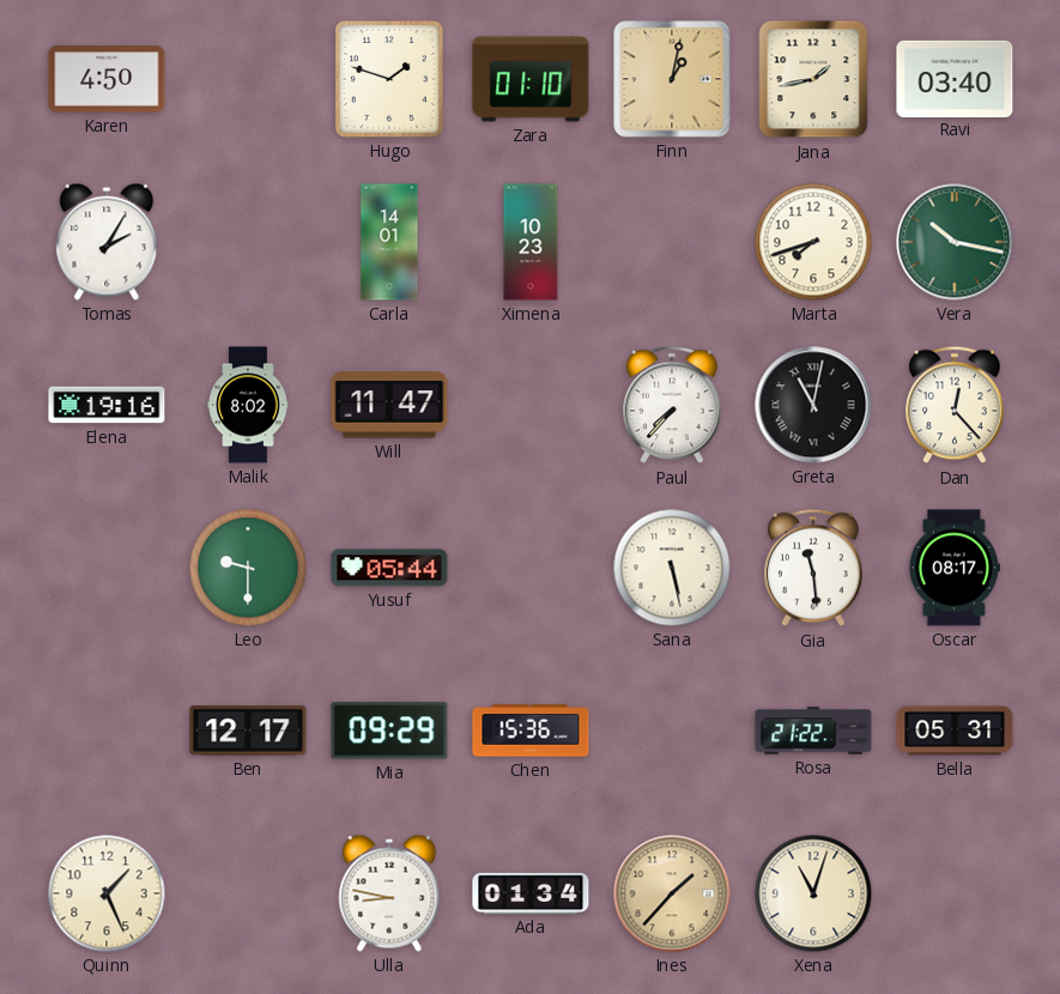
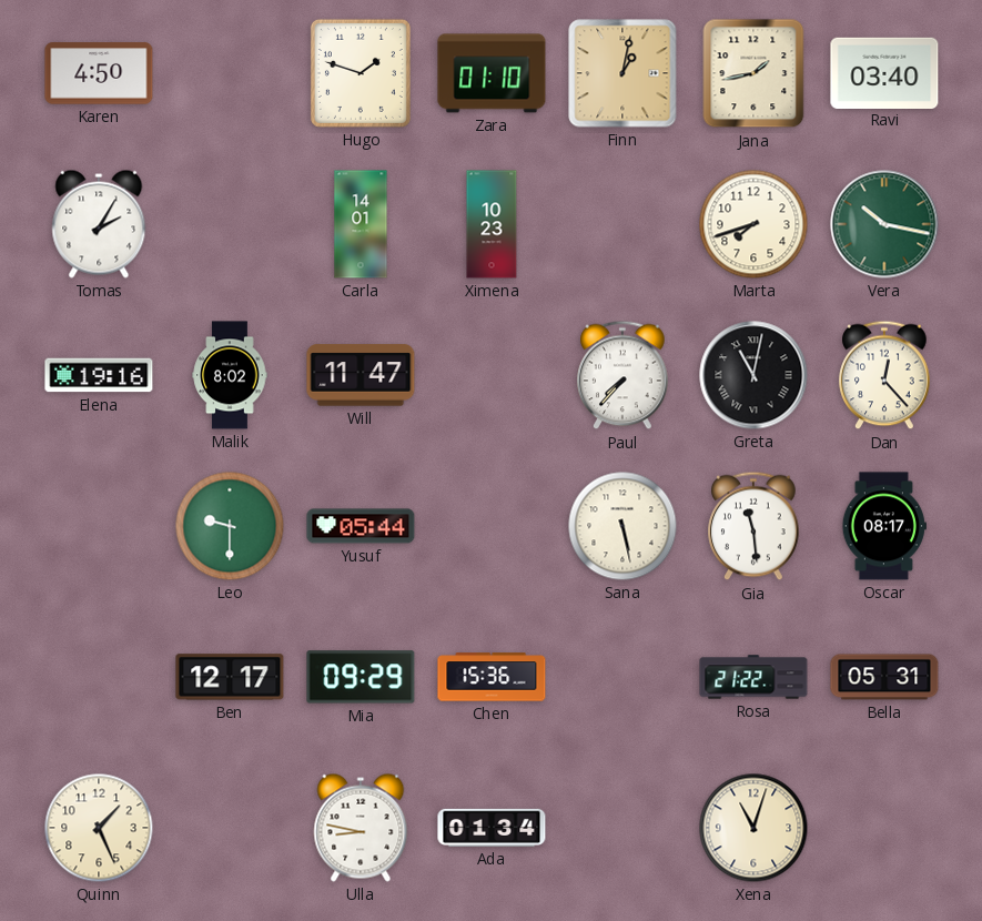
Ines: 1:37 -> none
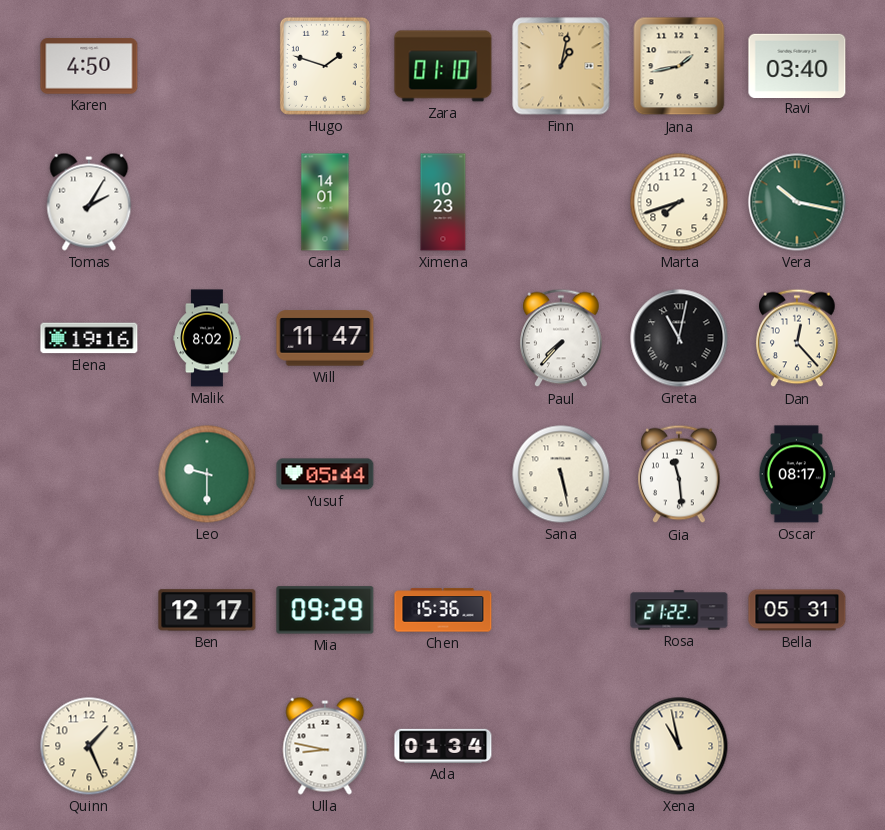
Xena: 11:03 -> 10:58
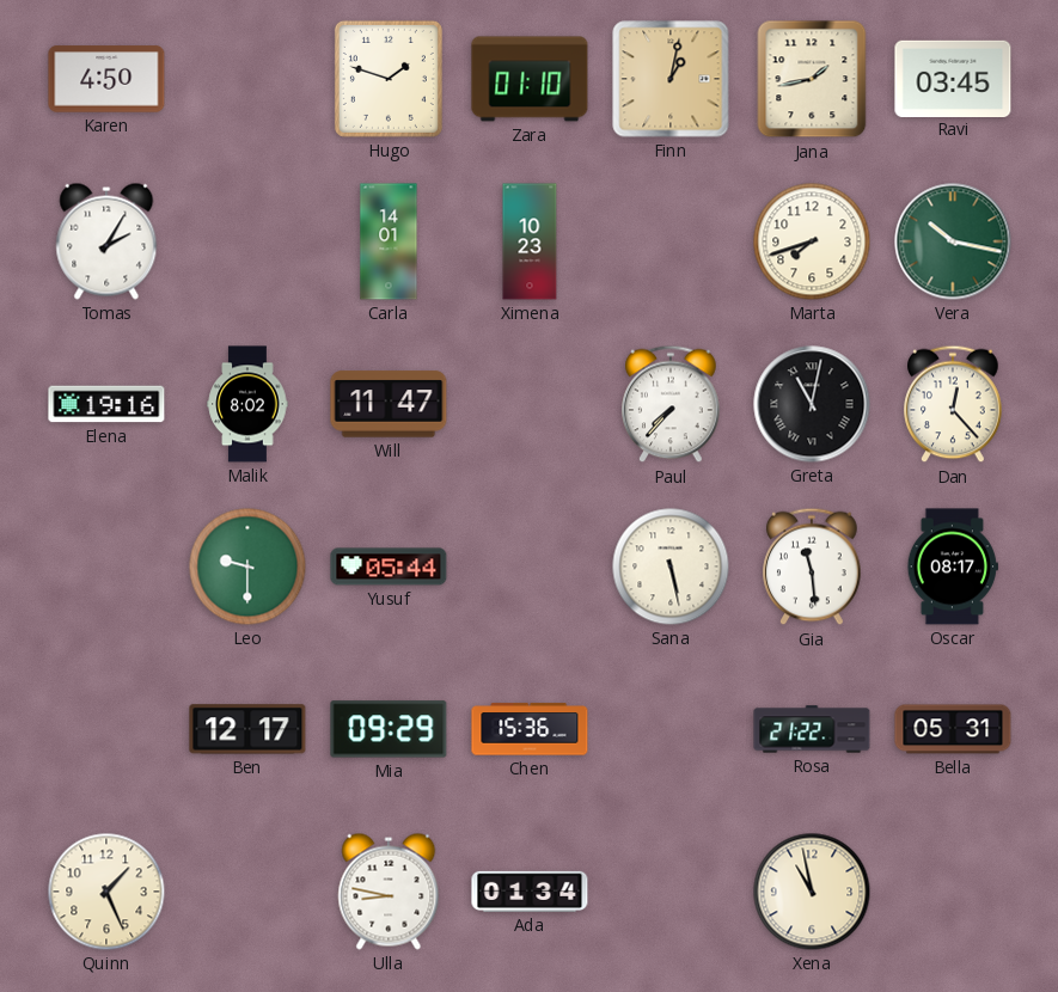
Ravi: 03:40 -> 03:45
